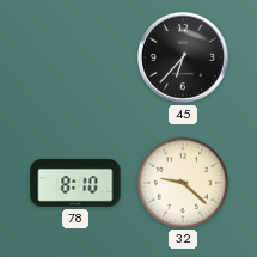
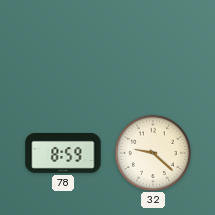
45: 6:37 -> none
78: 8:10 -> 8:59
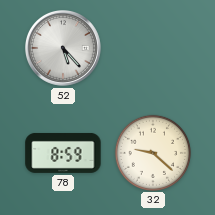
52: none -> 5:23
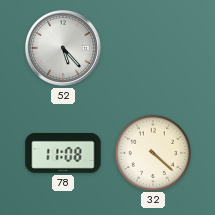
78: 8:59 -> 11:08
32: 9:22 -> 4:22
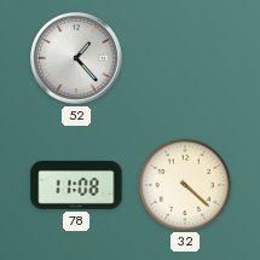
52: 5:23 -> 1:23
